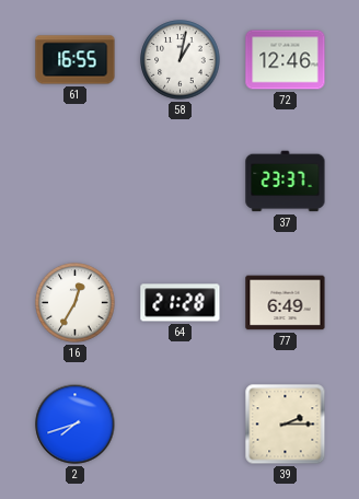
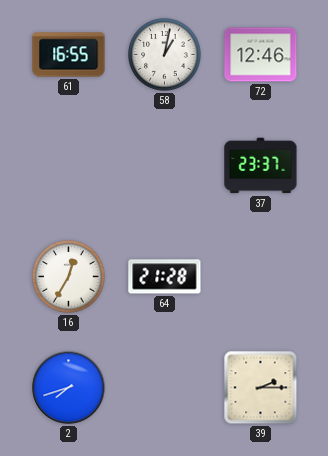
77: 6:49 -> none
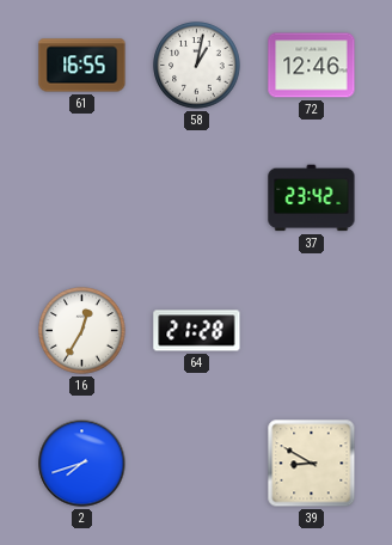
37: 23:37 -> 23:42
39: 2:15 -> 8:50
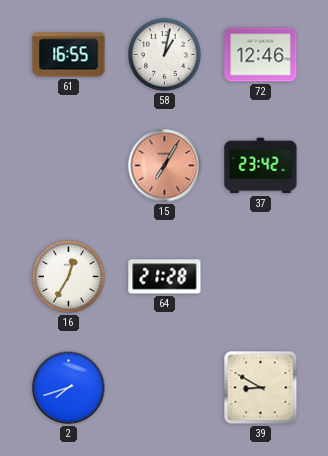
15: none -> 7:05
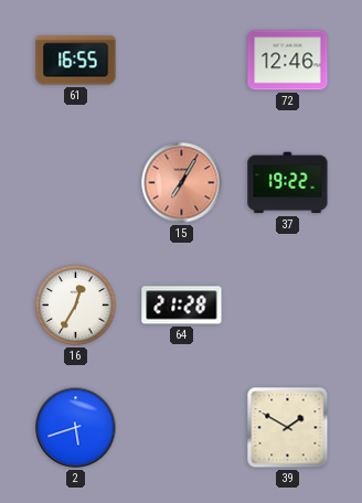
58: 1:02 -> none
37: 23:42 -> 19:22
2: 7:42 -> 5:42
39: 8:50 -> 1:50
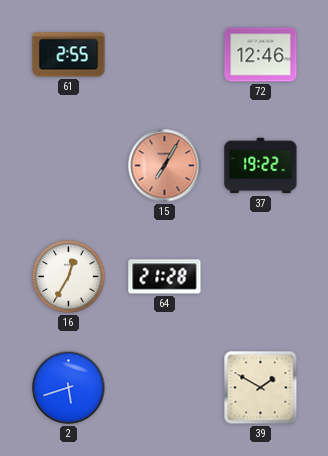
61: 16:55 -> 2:55
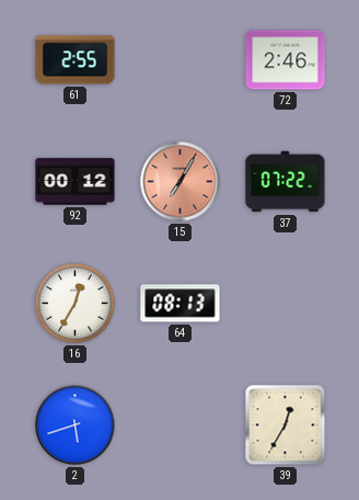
72: 12:46 -> 2:46
92: none -> 00:12
37: 19:22 -> 07:22
64: 21:28 -> 08:13
39: 1:50 -> 12:35
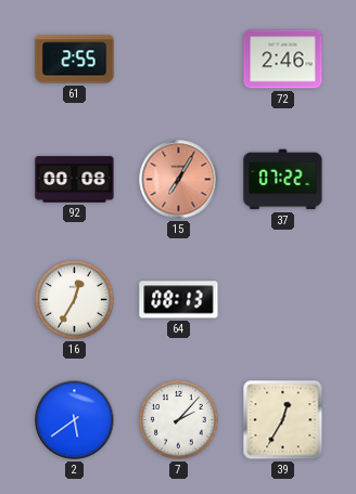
92: 00:12 -> 00:08
2: 5:42 -> 5:39
7: none -> 2:07
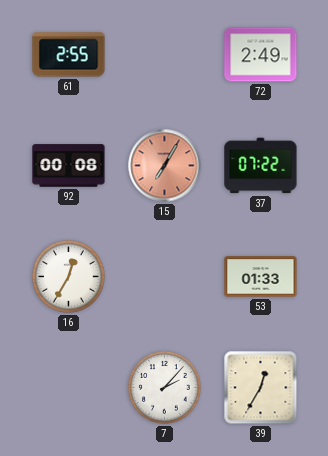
72: 2:46 -> 2:49
64: 08:13 -> none
53: none -> 01:33
2: 5:39 -> none
